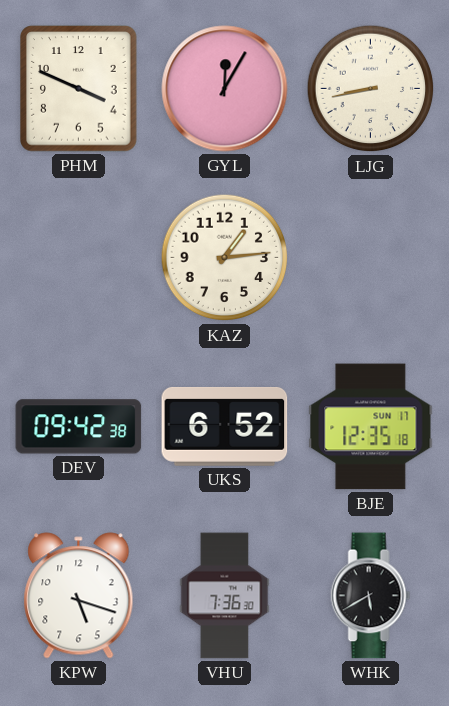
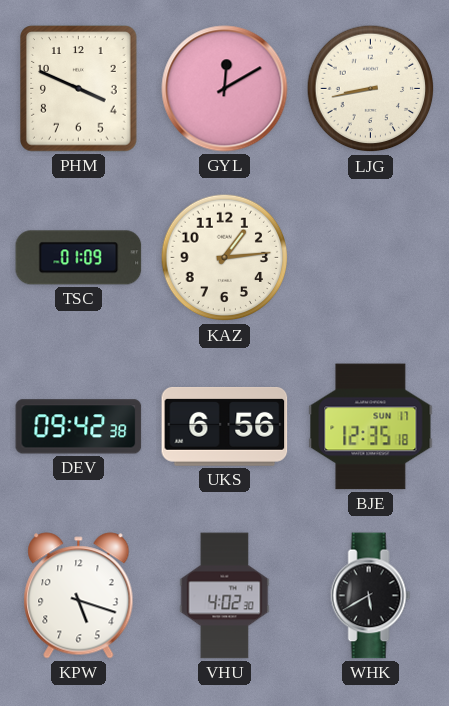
GYL: 12:05 -> 12:10
TSC: none -> 01:09
UKS: 6:52 -> 6:56
VHU: 7:36 -> 4:02
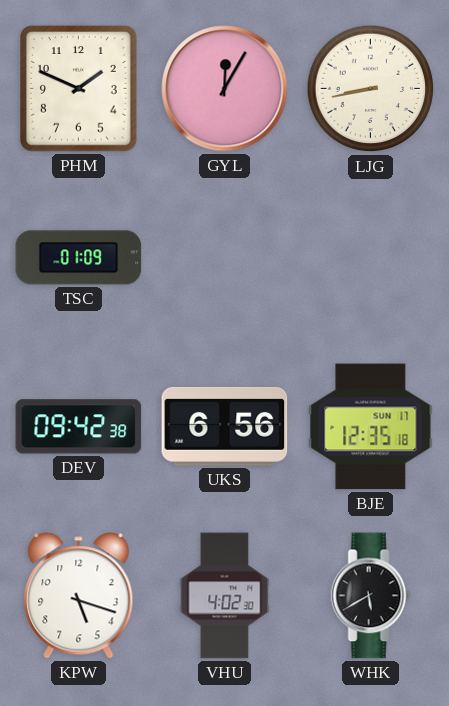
PHM: 3:49 -> 1:49
GYL: 12:10 -> 12:05
KAZ: 1:14 -> none
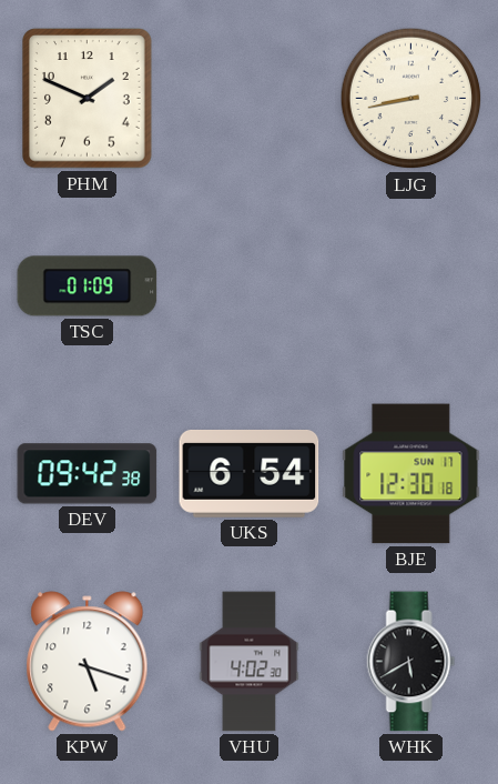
GYL: 12:05 -> none
UKS: 6:56 -> 6:54
BJE: 12:35 -> 12:30
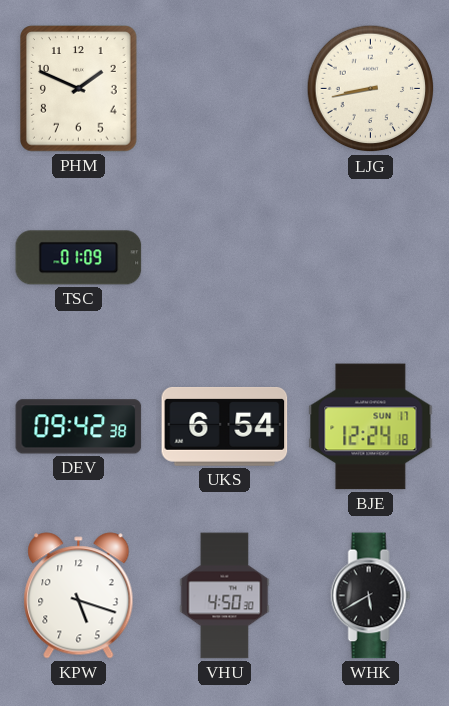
BJE: 12:30 -> 12:24
VHU: 4:02 -> 4:50
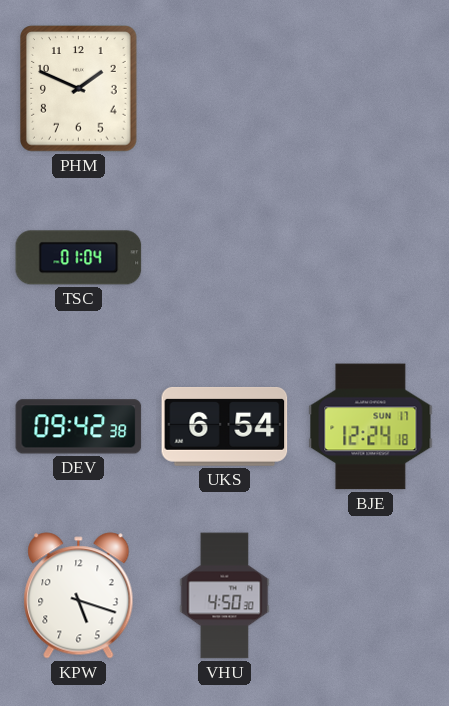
LJG: 8:43 -> none
TSC: 01:09 -> 01:04
WHK: 5:40 -> none
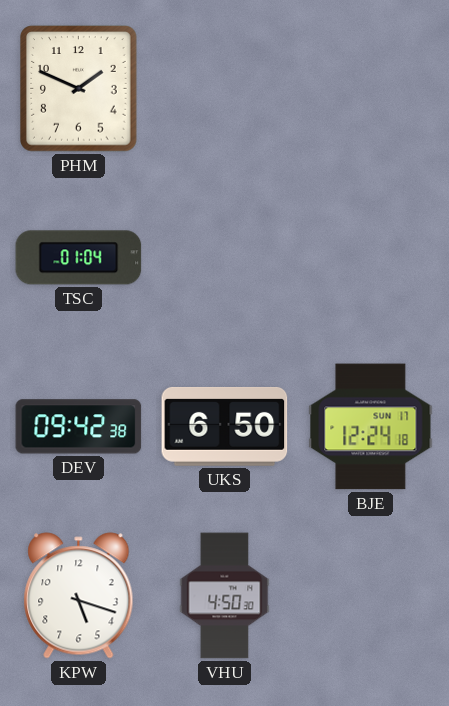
UKS: 6:54 -> 6:50
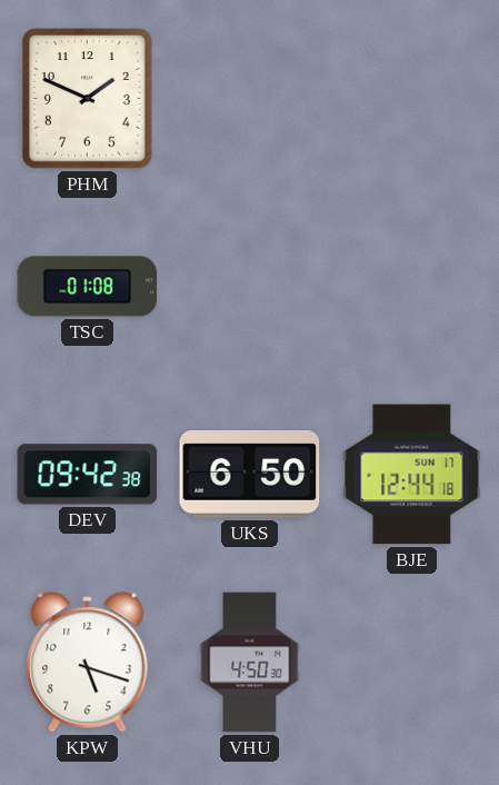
TSC: 01:04 -> 01:08
BJE: 12:24 -> 12:44
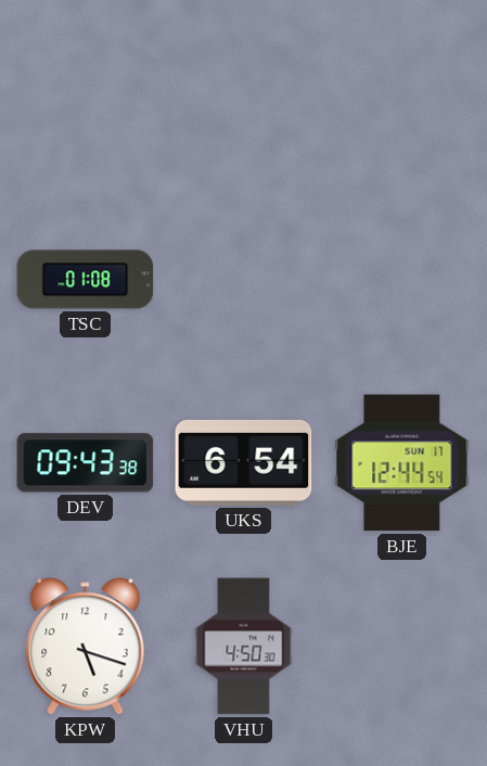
PHM: 1:49 -> none
DEV: 09:42 -> 09:43
UKS: 6:50 -> 6:54
BJE: 12:44:18 -> 12:44:54
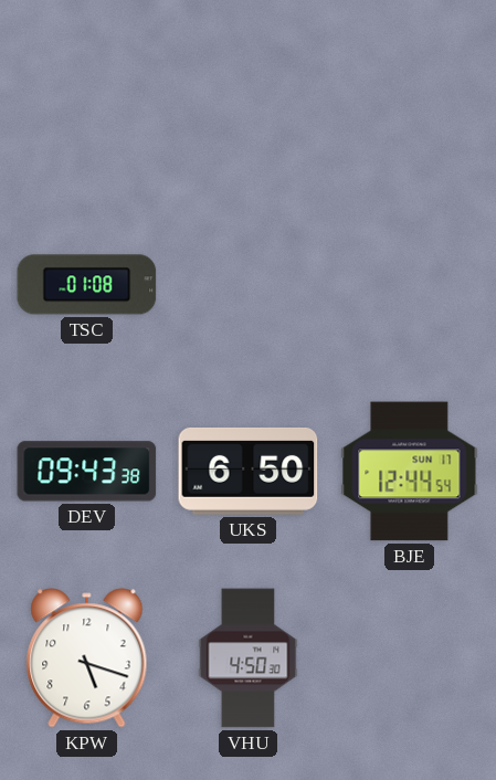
UKS: 6:54 -> 6:50
